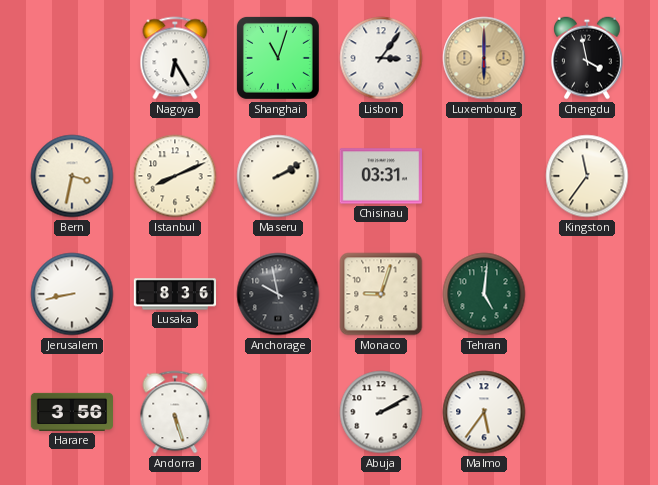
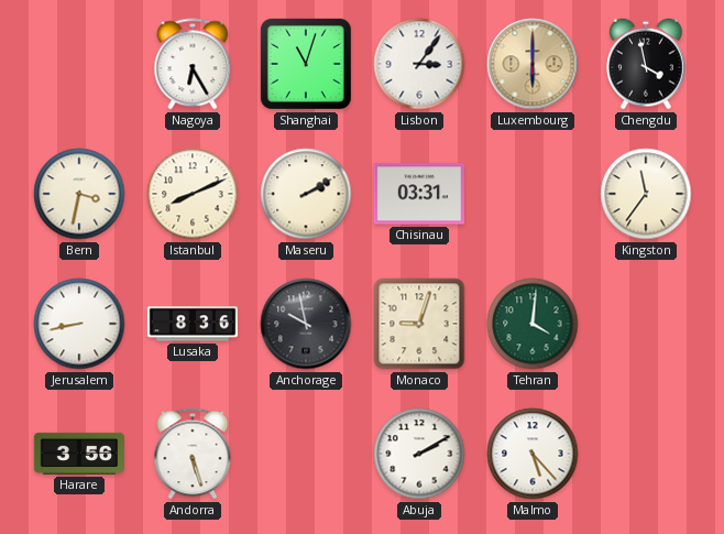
Tehran: 5:01 -> 4:01
Malmo: 5:36 -> 5:23
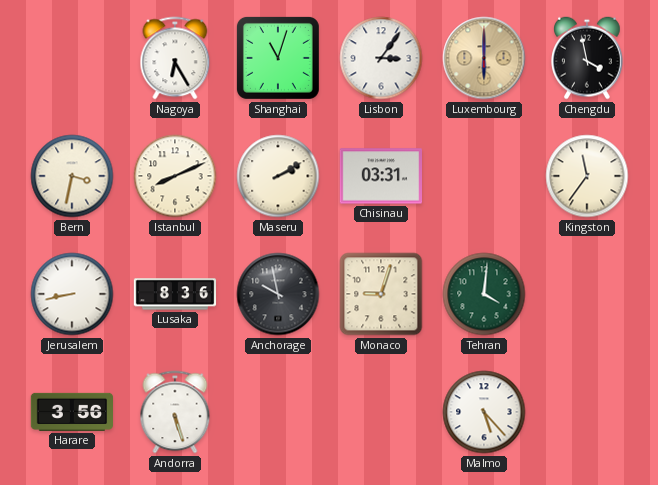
Abuja: 2:10 -> none
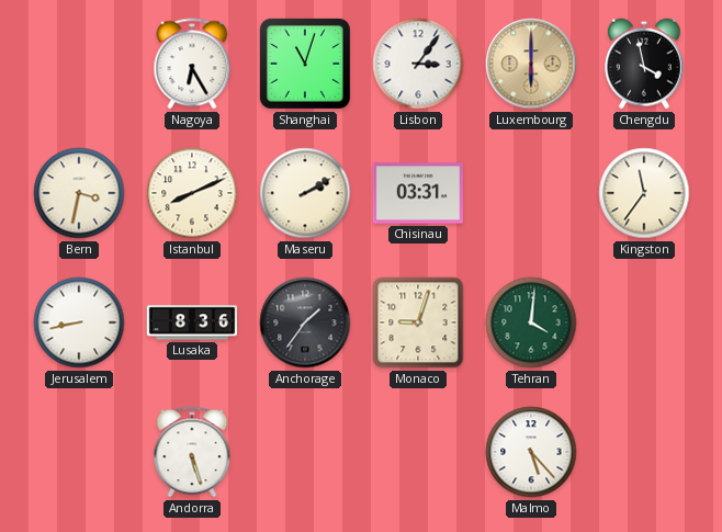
Anchorage: 9:58 -> 1:36
Harare: 3:56 -> none
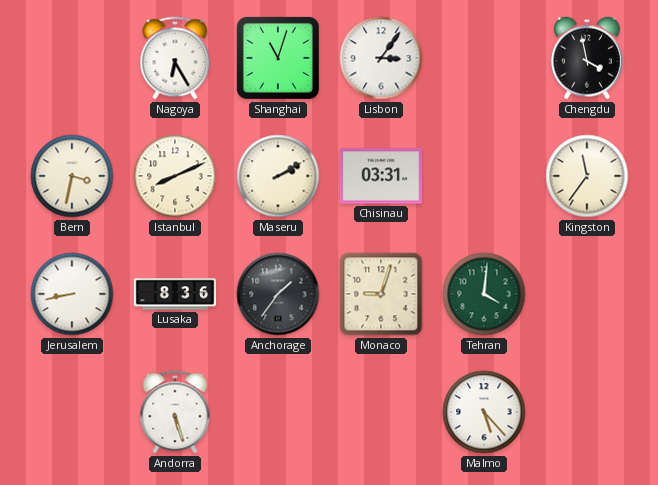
Luxembourg: 6:00 -> none
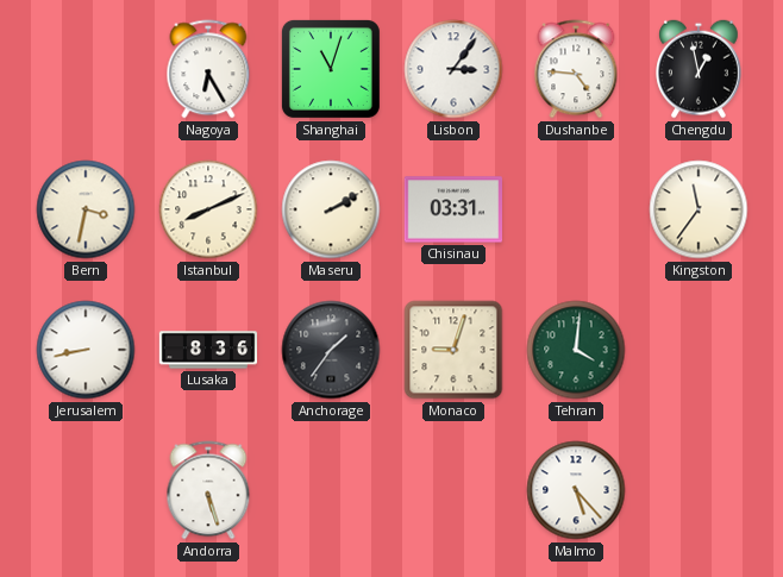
Dushanbe: none -> 4:46
Chengdu: 3:58 -> 12:58
